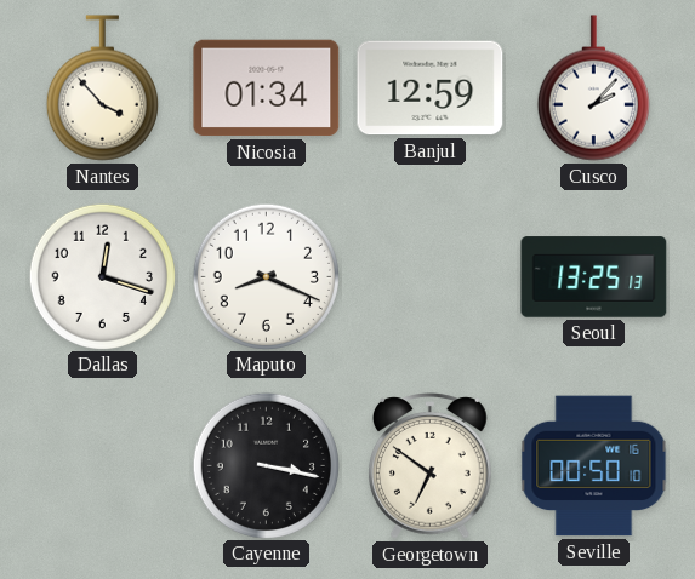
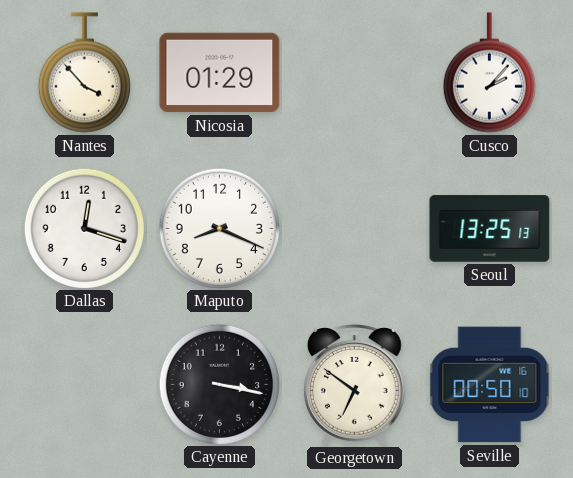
Nicosia: 01:34 -> 01:29
Banjul: 12:59 -> none
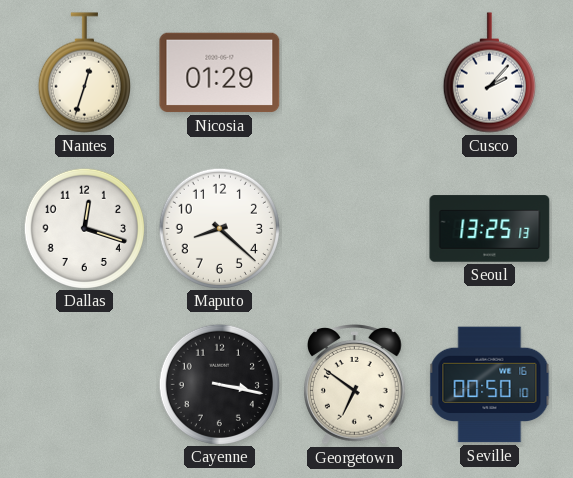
Nantes: 3:53 -> 12:33
Maputo: 8:19 -> 8:22
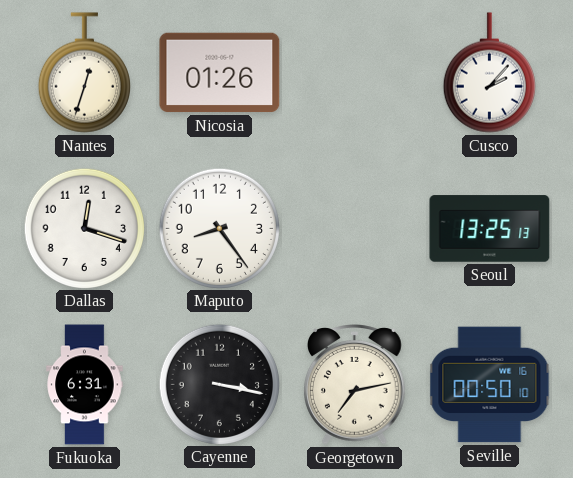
Nicosia: 01:29 -> 01:26
Maputo: 8:22 -> 8:24
Fukuoka: none -> 6:31
Georgetown: 6:51 -> 7:13
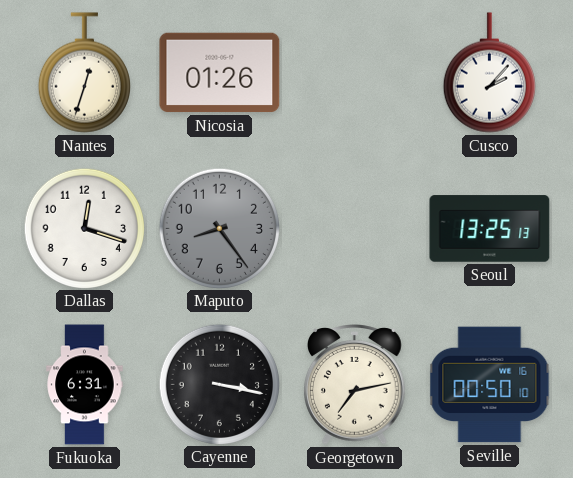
Maputo dial: white -> grey
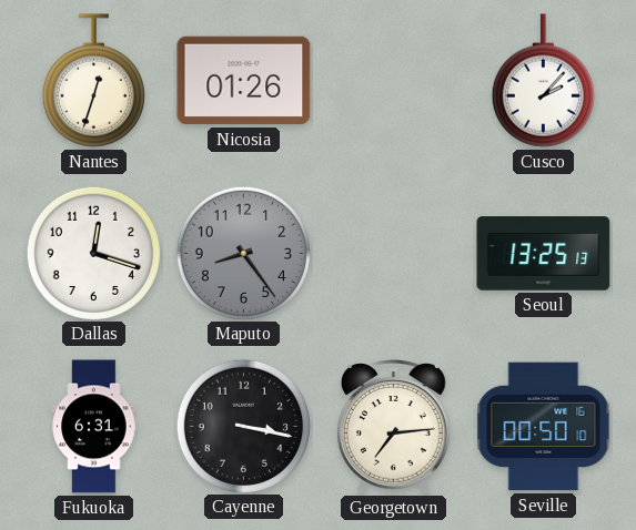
Georgetown: 7:13 -> 7:14
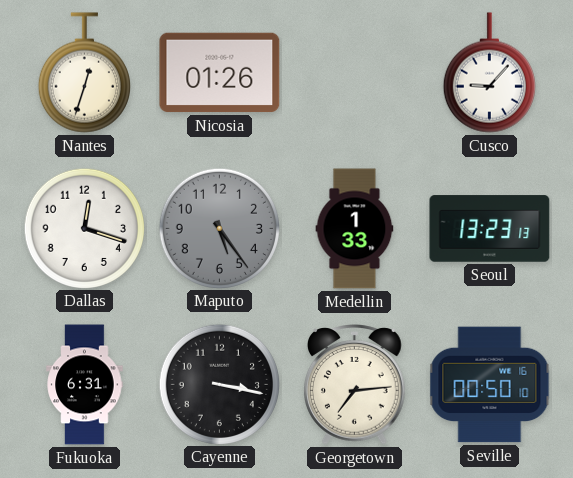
Cusco: 2:07 -> 9:07
Maputo: 8:24 -> 5:24
Medellin: none -> 1:33
Seoul: 13:25 -> 13:23
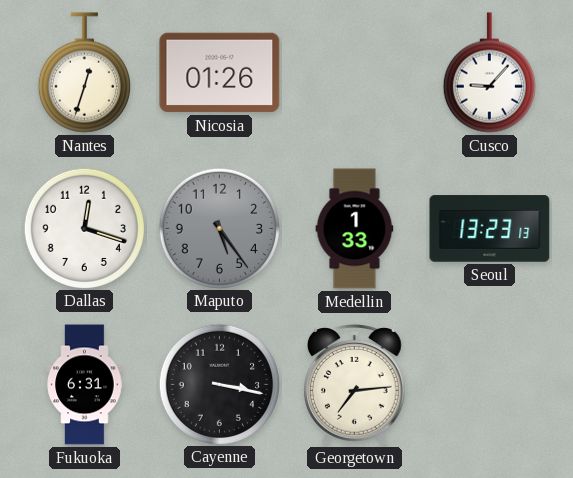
Seville: 00:50 -> none
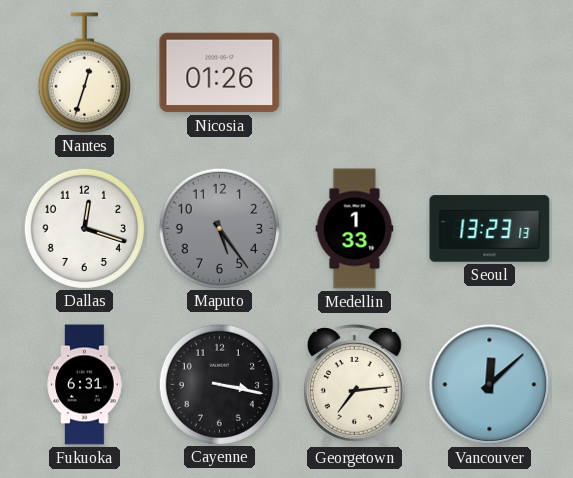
Cusco: 9:07 -> none
Vancouver: none -> 12:08
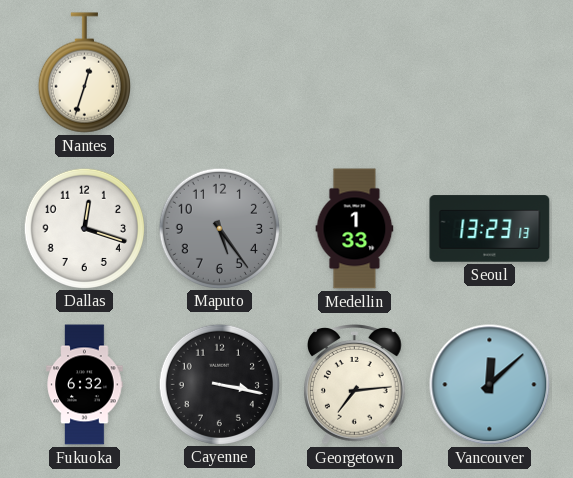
Nicosia: 01:26 -> none
Fukuoka: 6:31 -> 6:32
